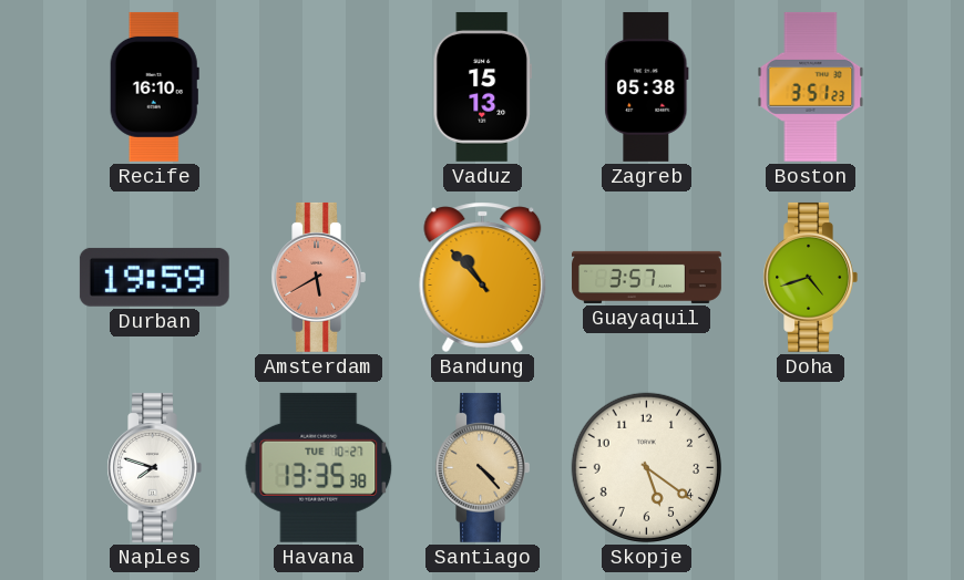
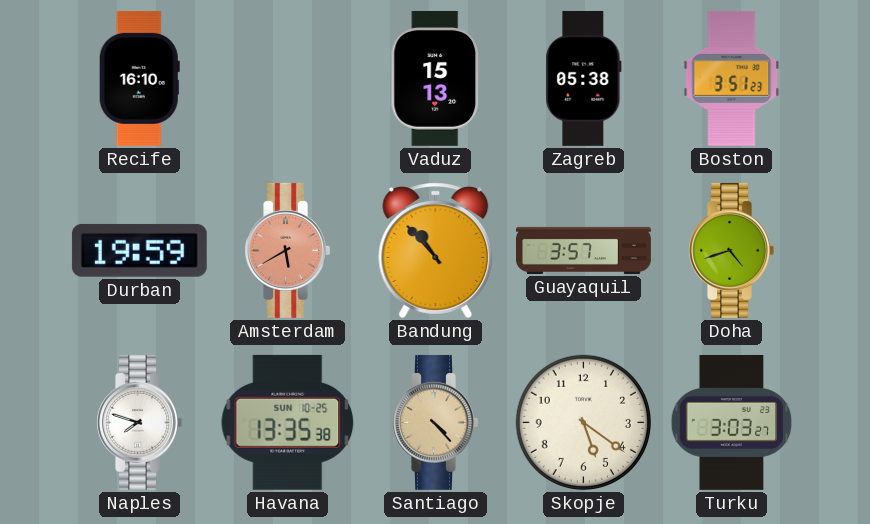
Havana date: TUE 10-27 -> SUN 10-25
Turku: none -> 3:03
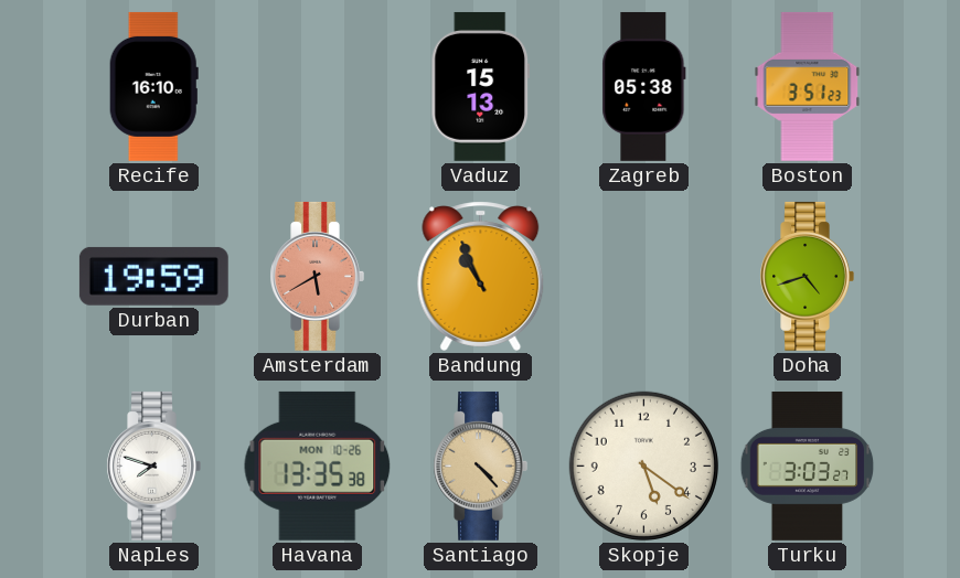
Bandung: 10:53 -> 10:56
Guayaquil: 3:57 -> none
Havana date: SUN 10-25 -> MON 10-26
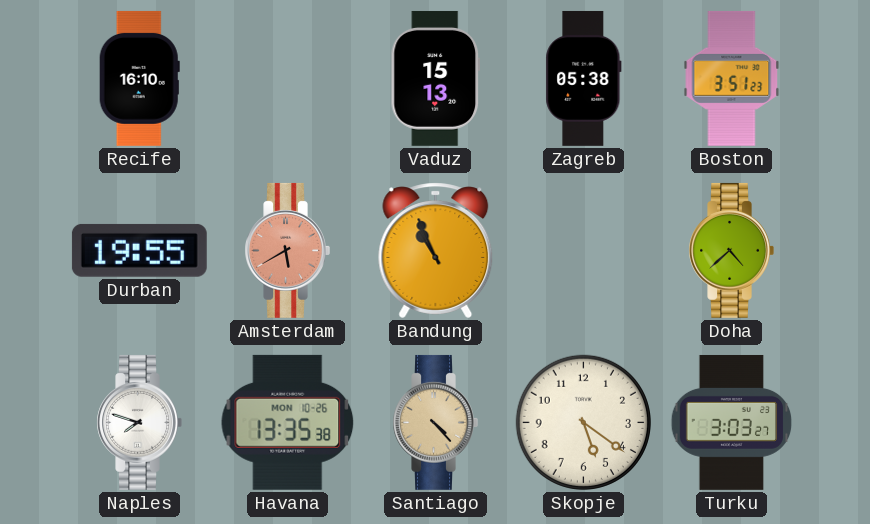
Durban: 19:59 -> 19:55
Doha: 4:42 -> 4:38
